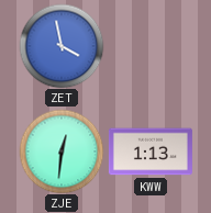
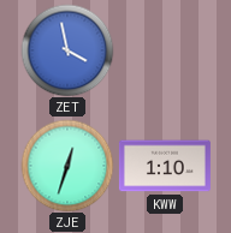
ZJE: 12:31 -> 12:33
KWW: 1:13 -> 1:10
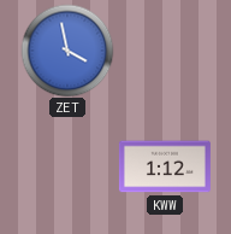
ZJE: 12:33 -> none
KWW: 1:10 -> 1:12
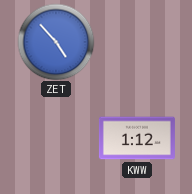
ZET: 3:58 -> 4:53
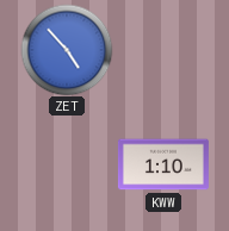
KWW: 1:12 -> 1:10
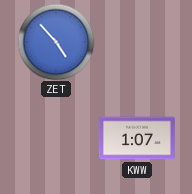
KWW: 1:10 -> 1:07
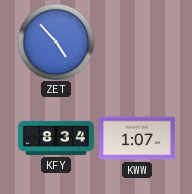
KFY: none -> 8:34
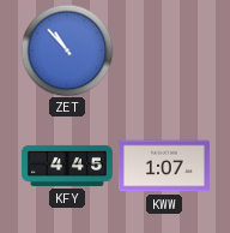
ZET: 4:53 -> 10:53
KFY: 8:34 -> 4:45
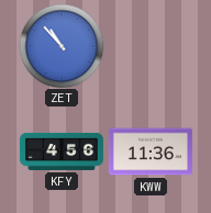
KFY: 4:45 -> 4:56
KWW: 1:07 -> 11:36
